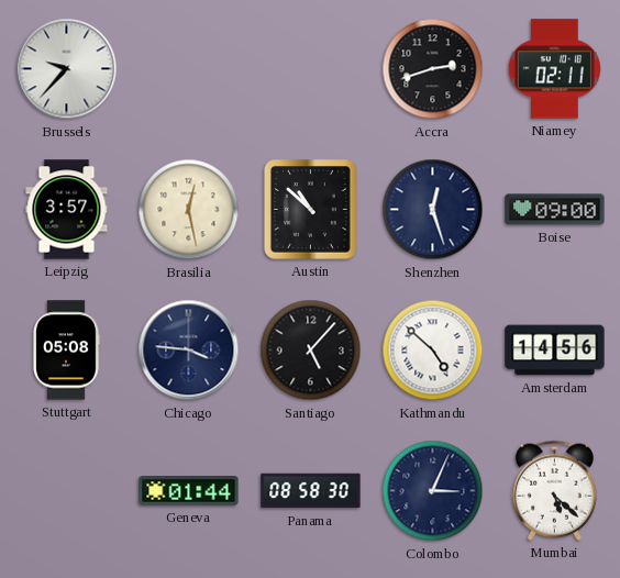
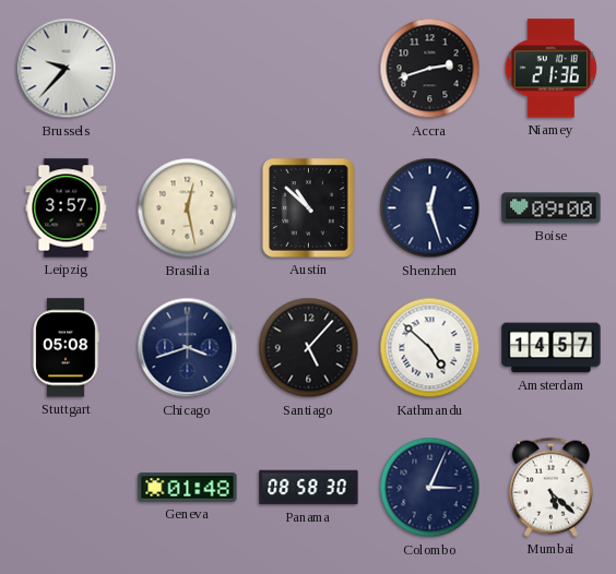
Niamey: 02:11 -> 21:36
Chicago: 3:46 -> 3:42
Amsterdam: 14:56 -> 14:57
Geneva: 01:44 -> 01:48
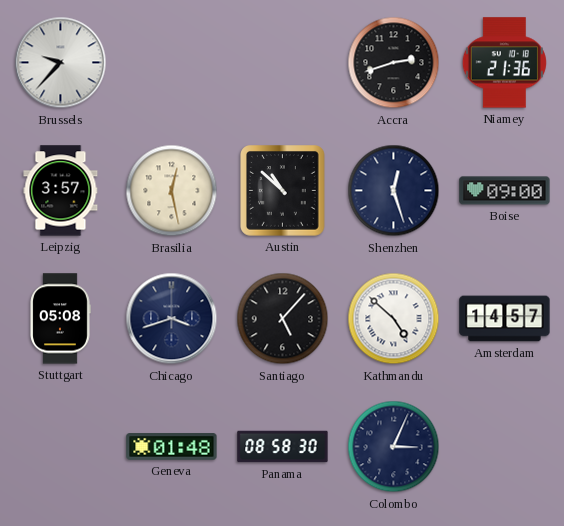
Mumbai: 5:22 -> none
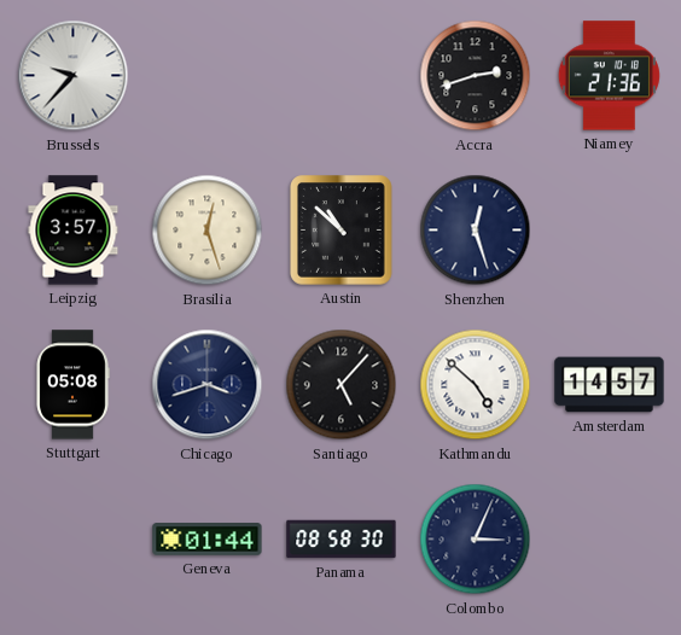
Brasilia: 12:28 -> 12:27
Boise: 09:00 -> none
Geneva: 01:48 -> 01:44
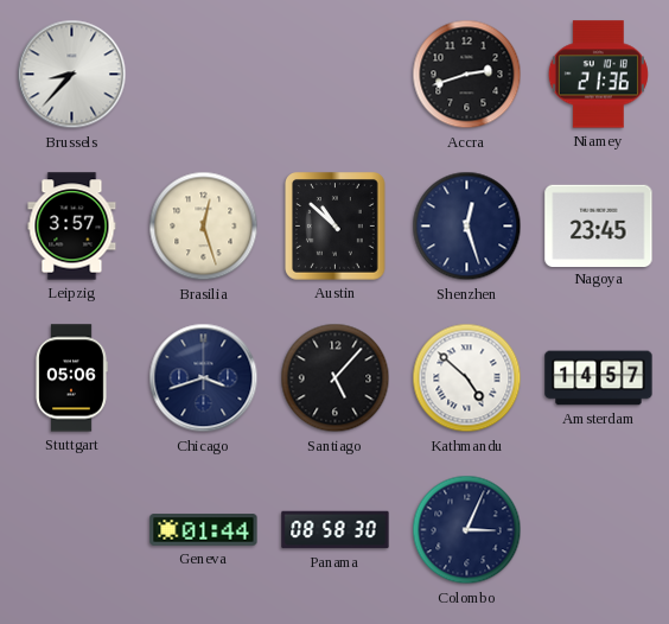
Brussels: 9:37 -> 8:37
Nagoya: none -> 23:45
Stuttgart: 05:08 -> 05:06
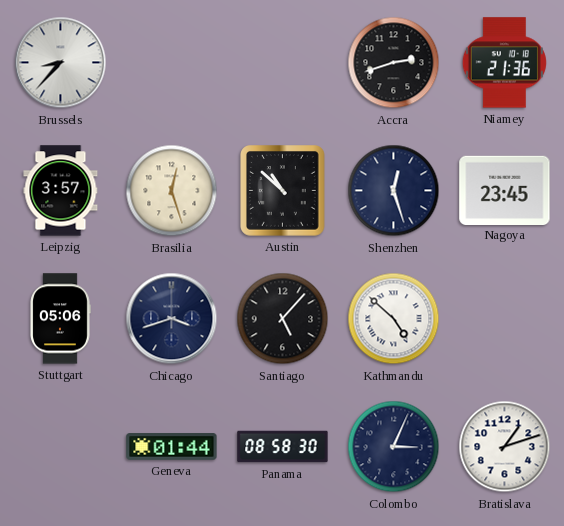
Amsterdam: 14:57 -> none
Bratislava: none -> 1:12
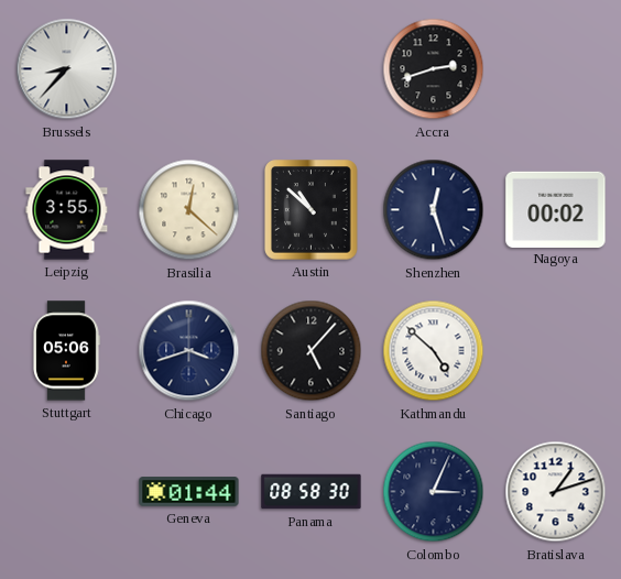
Niamey: 21:36 -> none
Leipzig: 3:57 -> 3:55
Brasilia: 12:27 -> 12:22
Nagoya: 23:45 -> 00:02
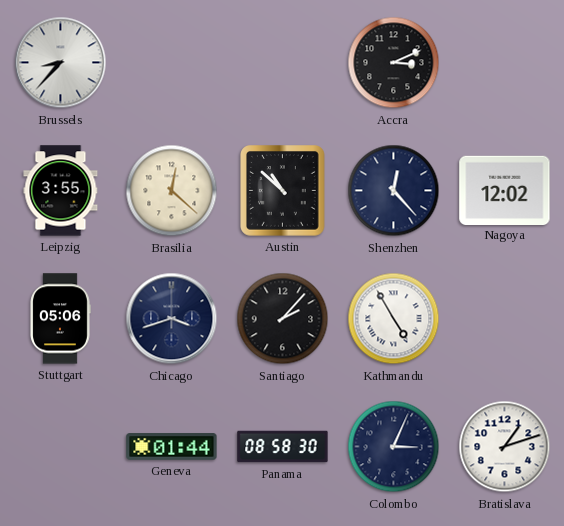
Accra: 2:42 -> 3:11
Shenzhen: 12:27 -> 12:23
Nagoya: 00:02 -> 12:02
Santiago: 5:07 -> 2:07
Kathmandu: 4:52 -> 4:55
